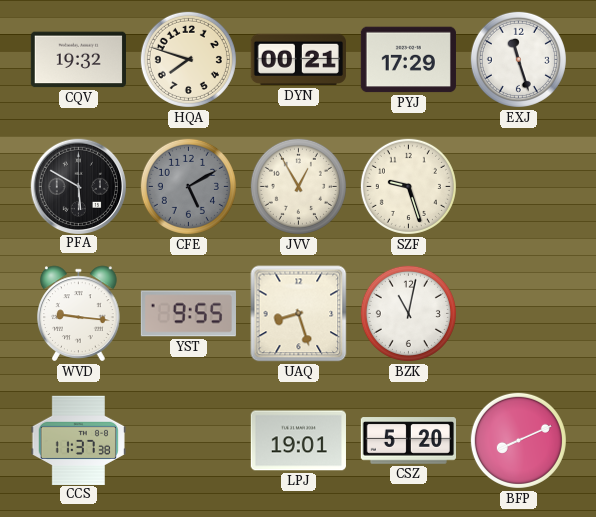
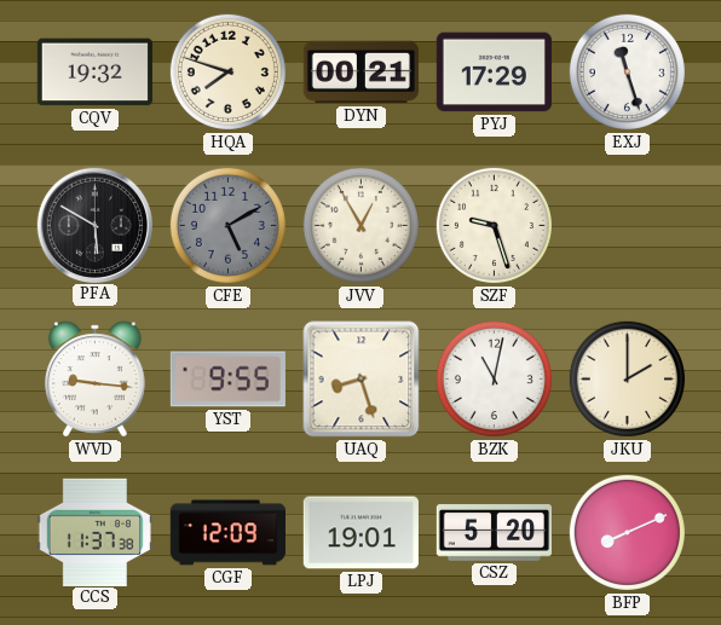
JKU: none -> 2:00
CGF: none -> 12:09
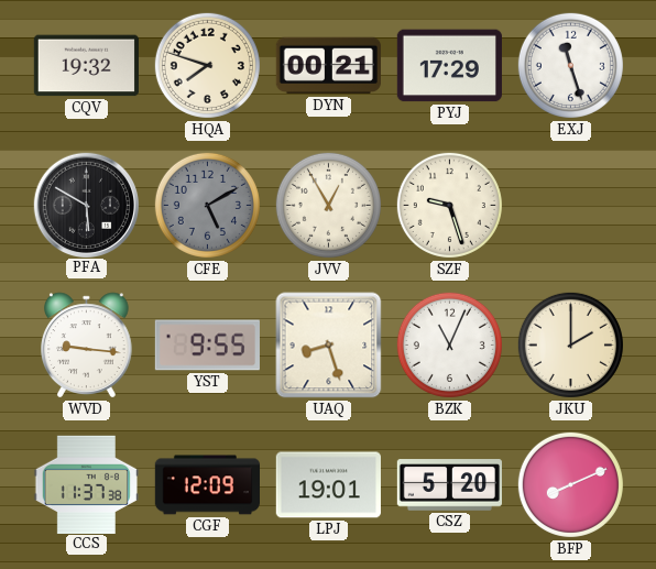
BZK: 11:02 -> 11:04
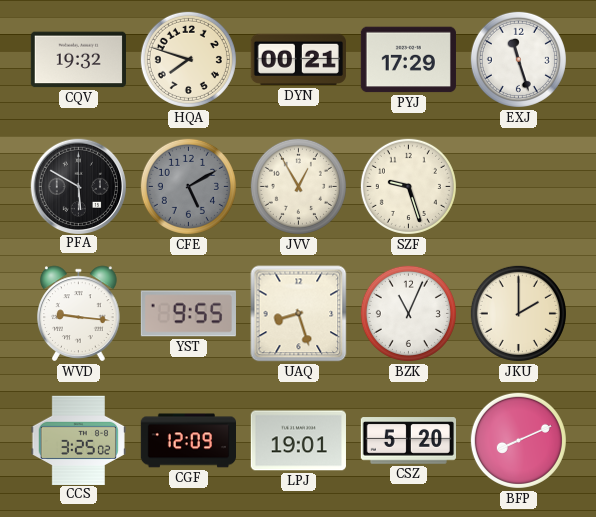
CCS: 11:37 -> 3:25
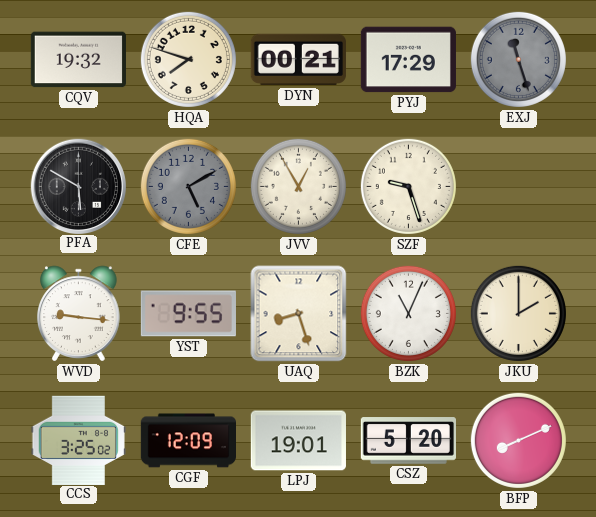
EXJ dial: white -> grey
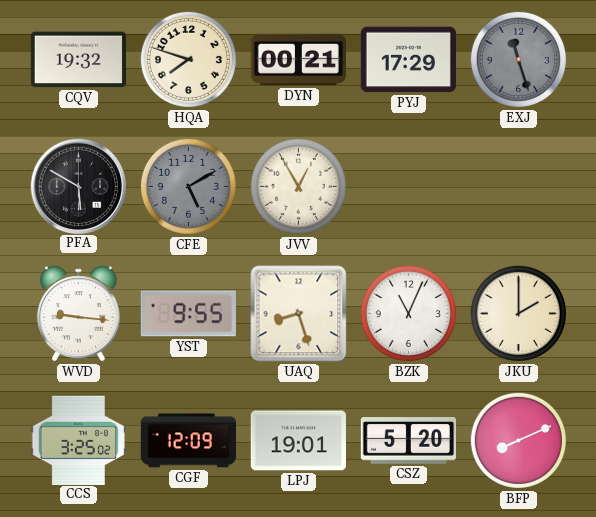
SZF: 9:27 -> none
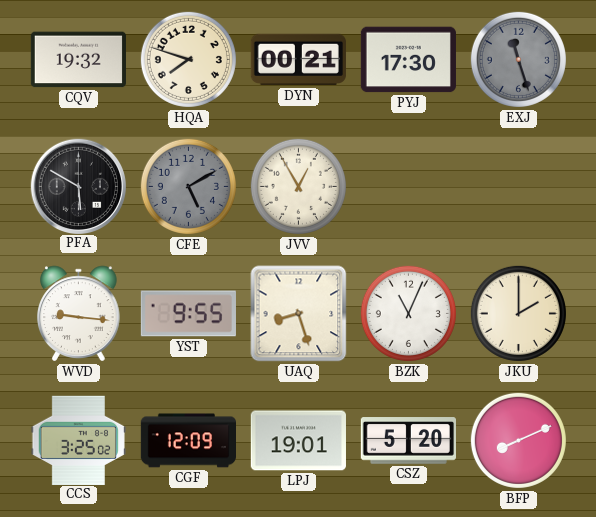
PYJ: 17:29 -> 17:30
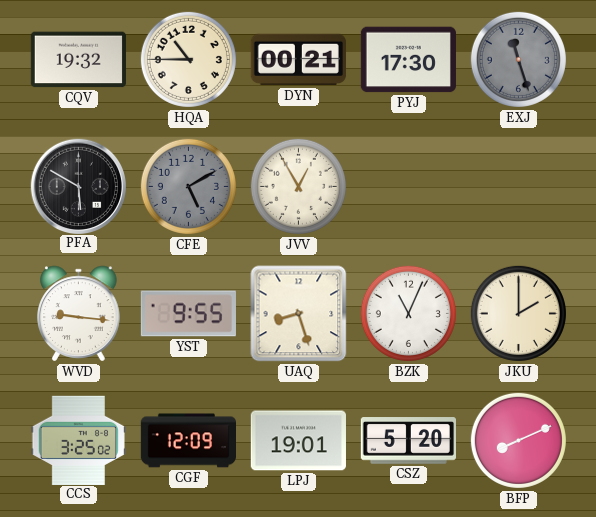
HQA: 7:48 -> 10:45
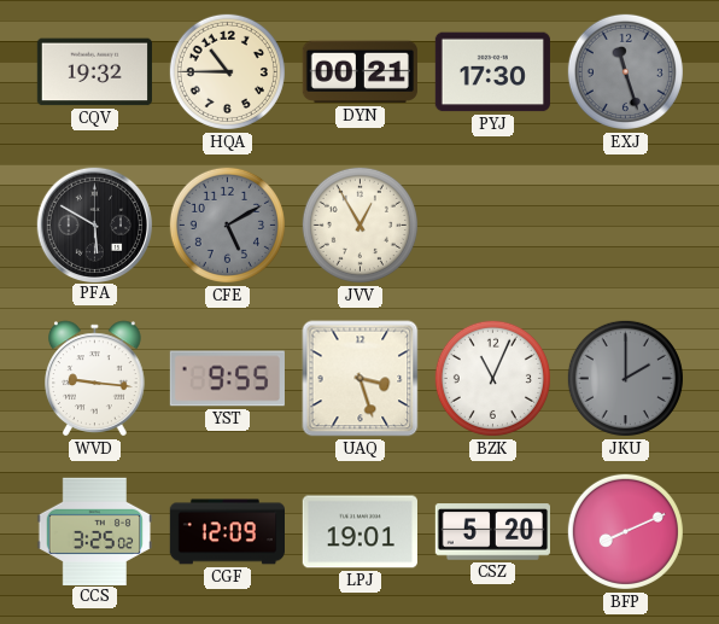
UAQ: 8:27 -> 3:27
JKU dial: cream -> grey
